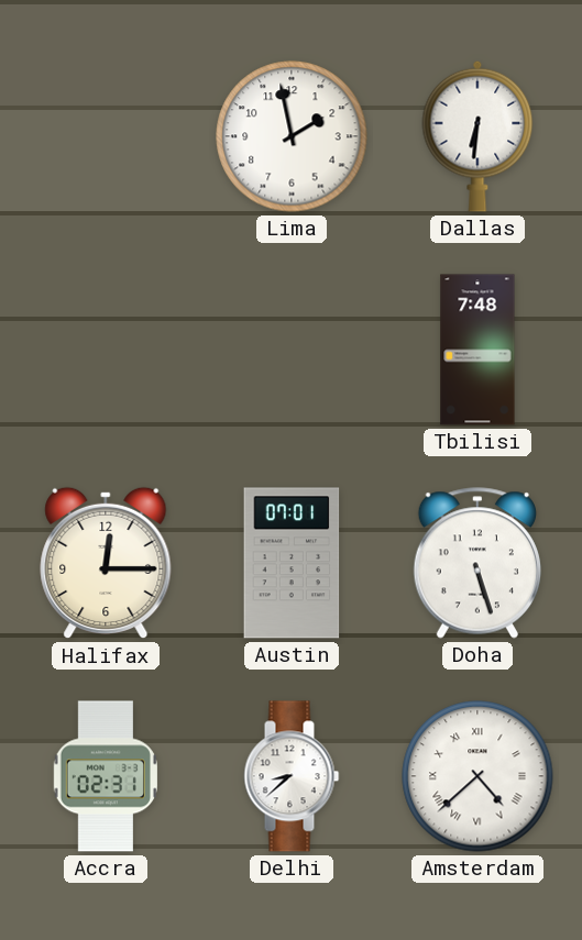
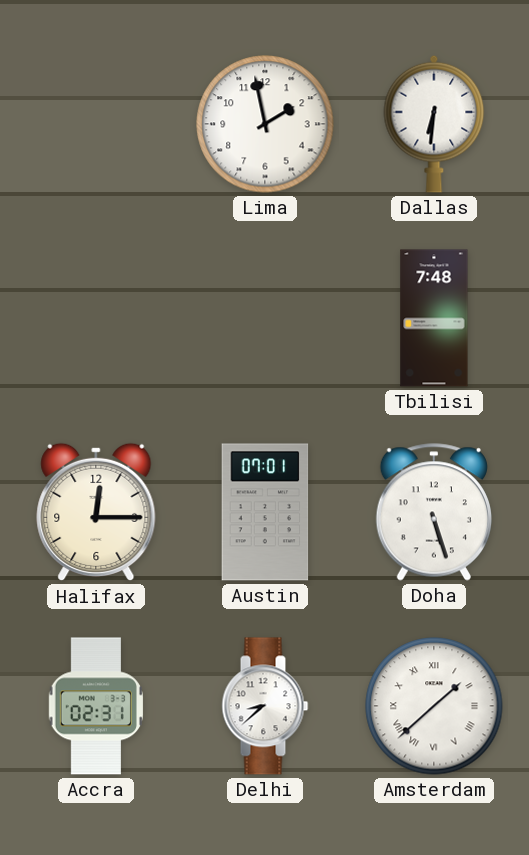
Amsterdam: 4:38 -> 1:38
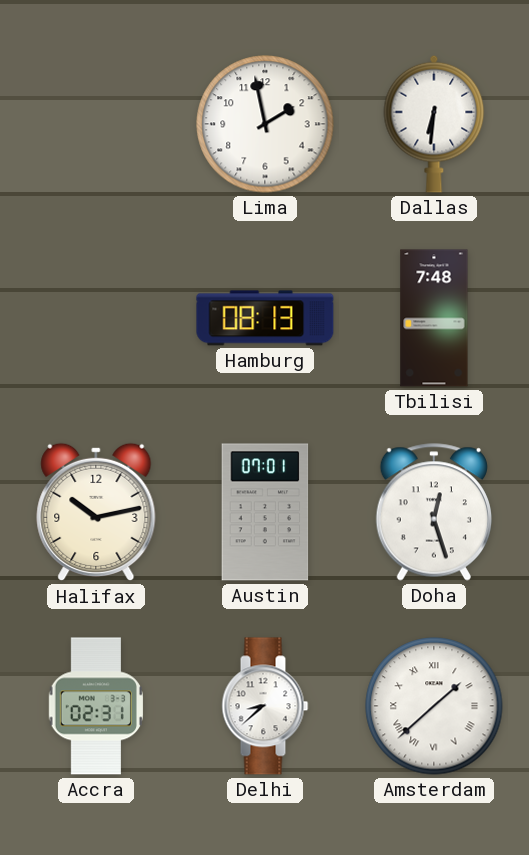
Hamburg: none -> 08:13
Halifax: 12:15 -> 10:13
Doha: 5:27 -> 12:27
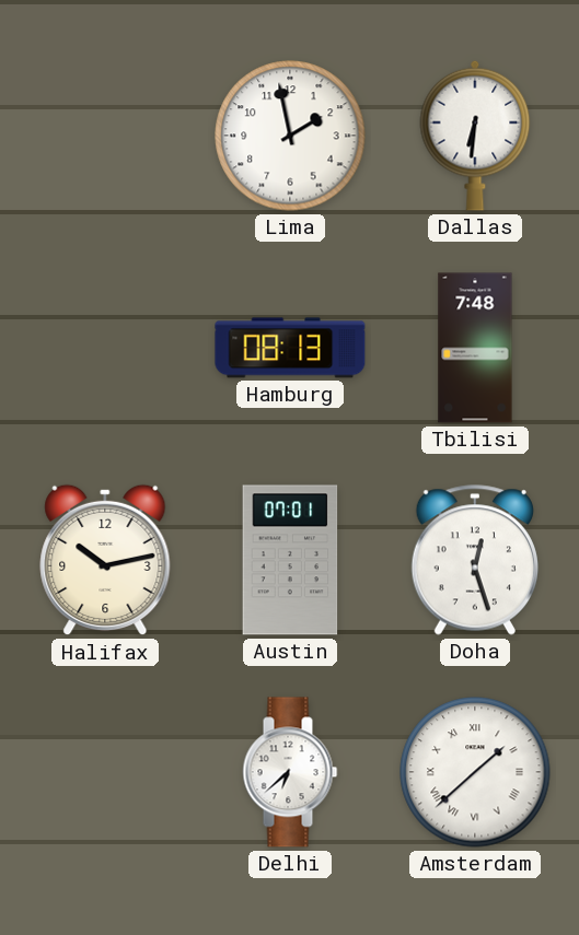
Accra: 02:31 -> none
Delhi: 8:38 -> 6:38
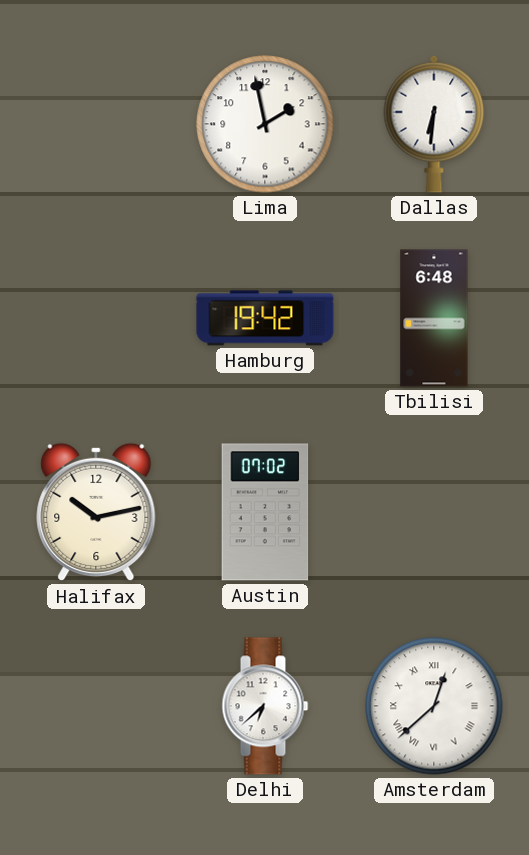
Hamburg: 08:13 -> 19:42
Tbilisi: 7:48 -> 6:48
Austin: 07:01 -> 07:02
Doha: 12:27 -> none
Amsterdam: 1:38 -> 12:38
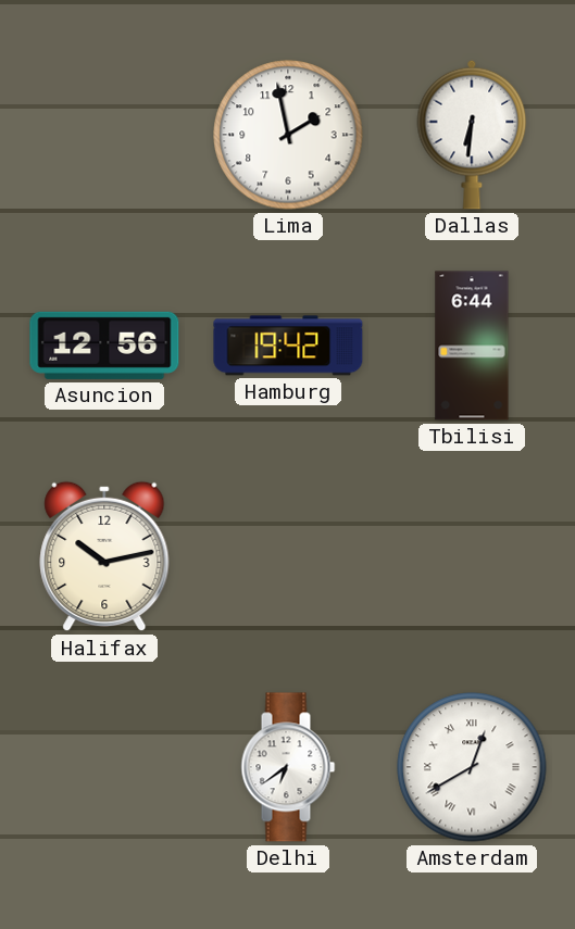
Asuncion: none -> 12:56
Tbilisi: 6:48 -> 6:44
Austin: 07:02 -> none
Delhi: 6:38 -> 6:39
Amsterdam: 12:38 -> 12:40
